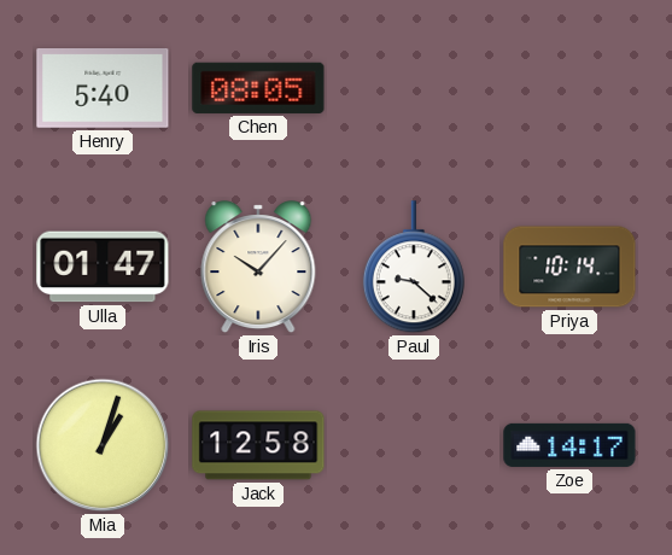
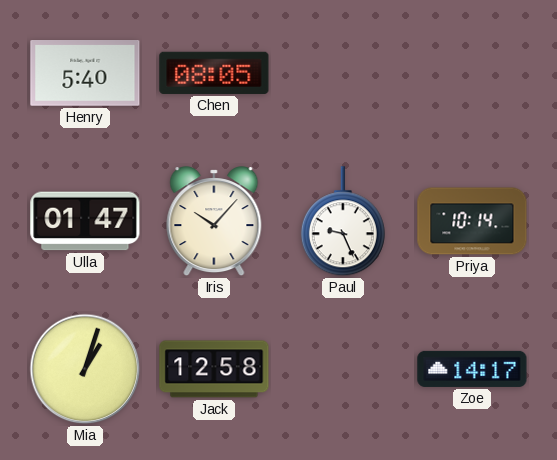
Paul: 9:22 -> 9:26
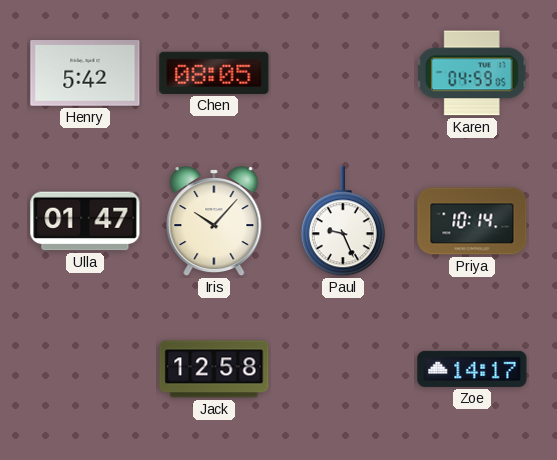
Henry: 5:40 -> 5:42
Karen: none -> 04:59
Mia: 1:03 -> none
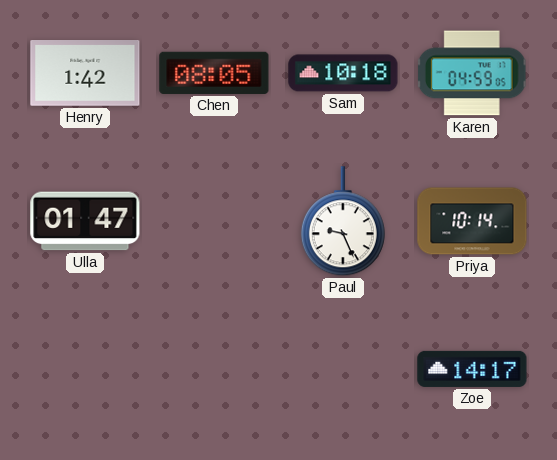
Henry: 5:42 -> 1:42
Sam: none -> 10:18
Iris: 10:07 -> none
Jack: 12:58 -> none
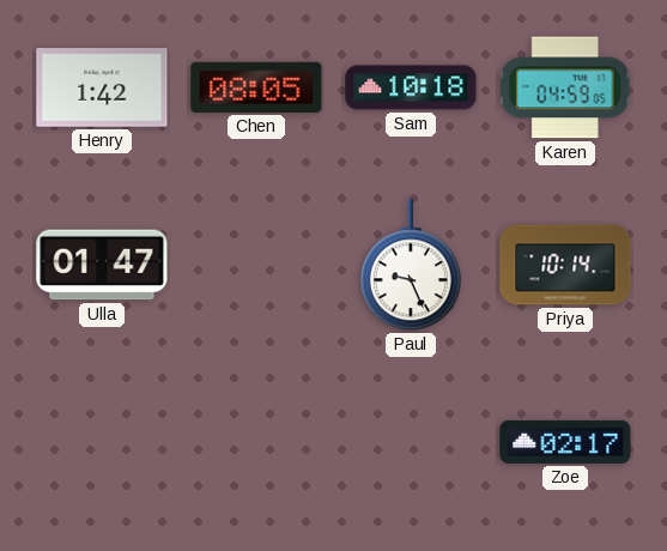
Zoe: 14:17 -> 02:17
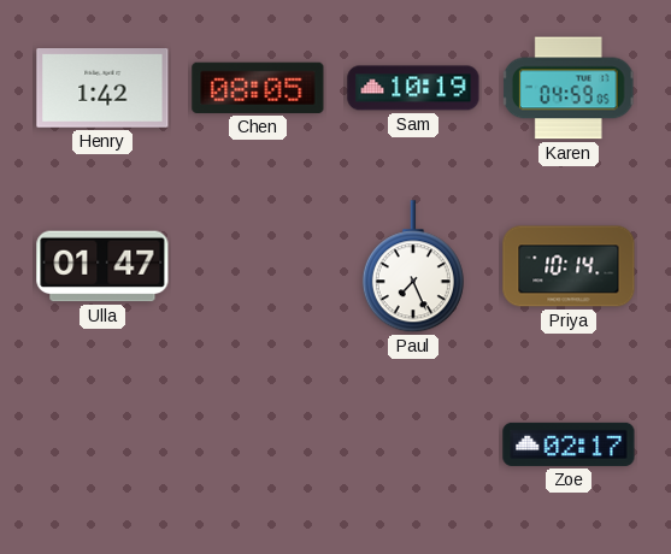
Sam: 10:18 -> 10:19
Paul: 9:26 -> 7:26
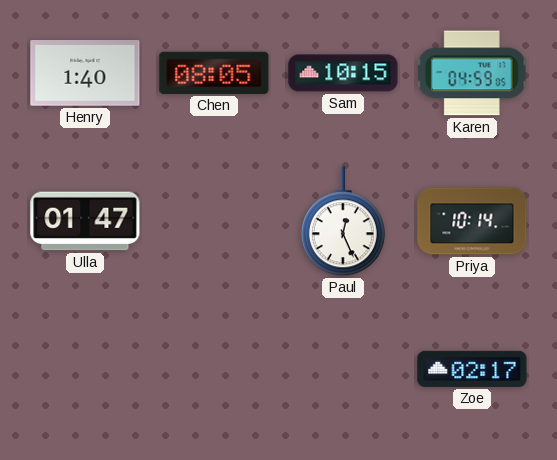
Henry: 1:42 -> 1:40
Sam: 10:19 -> 10:15
Paul: 7:26 -> 12:26
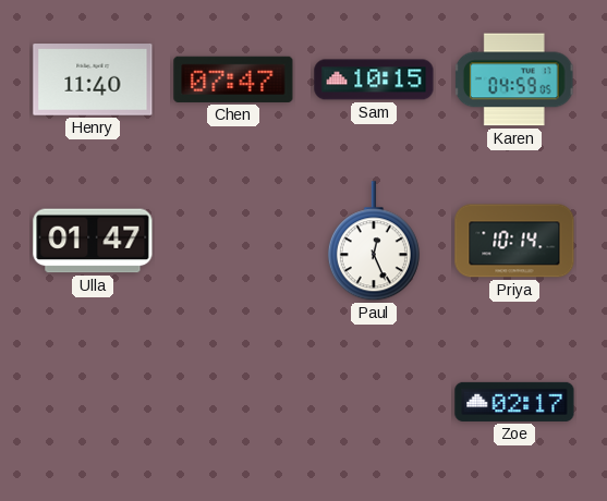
Henry: 1:40 -> 11:40
Chen: 08:05 -> 07:47
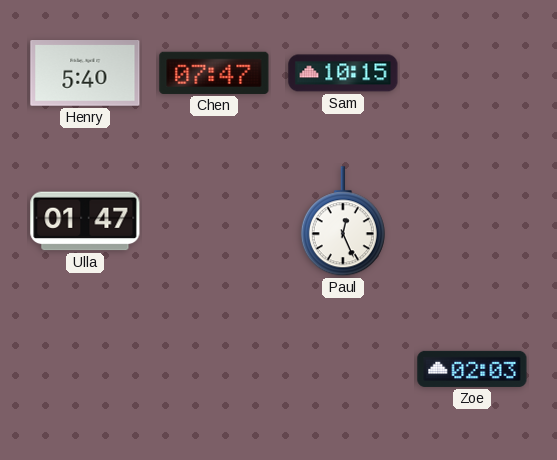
Henry: 11:40 -> 5:40
Karen: 04:59 -> none
Priya: 10:14 -> none
Zoe: 02:17 -> 02:03
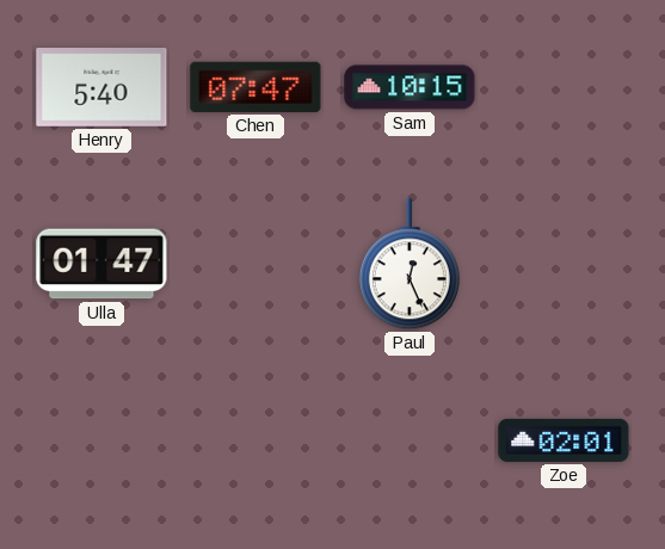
Zoe: 02:03 -> 02:01
